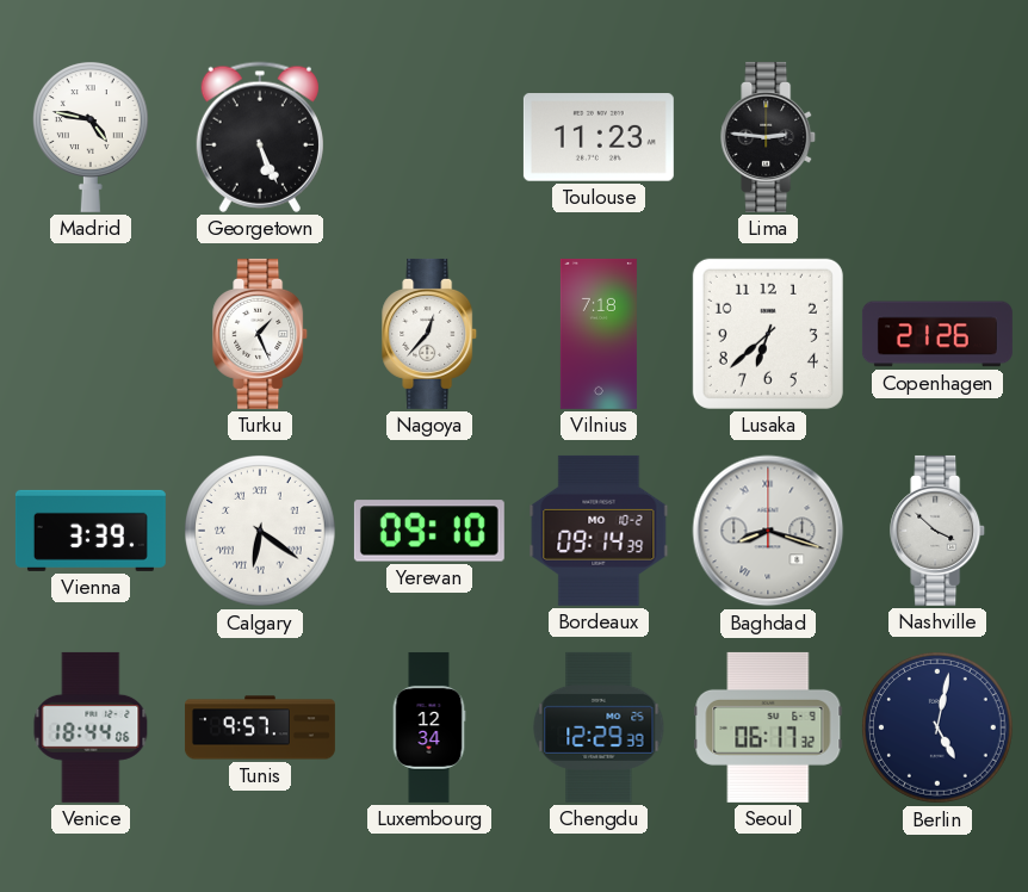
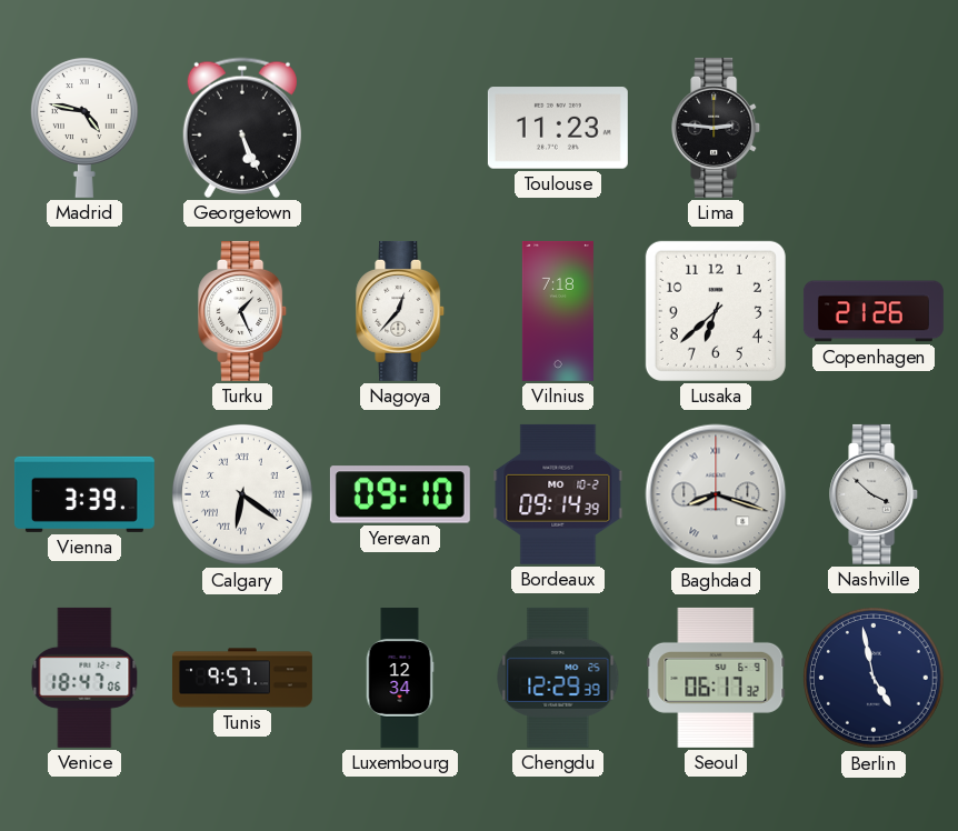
Venice: 18:44 -> 18:47
Berlin: 5:02 -> 4:58
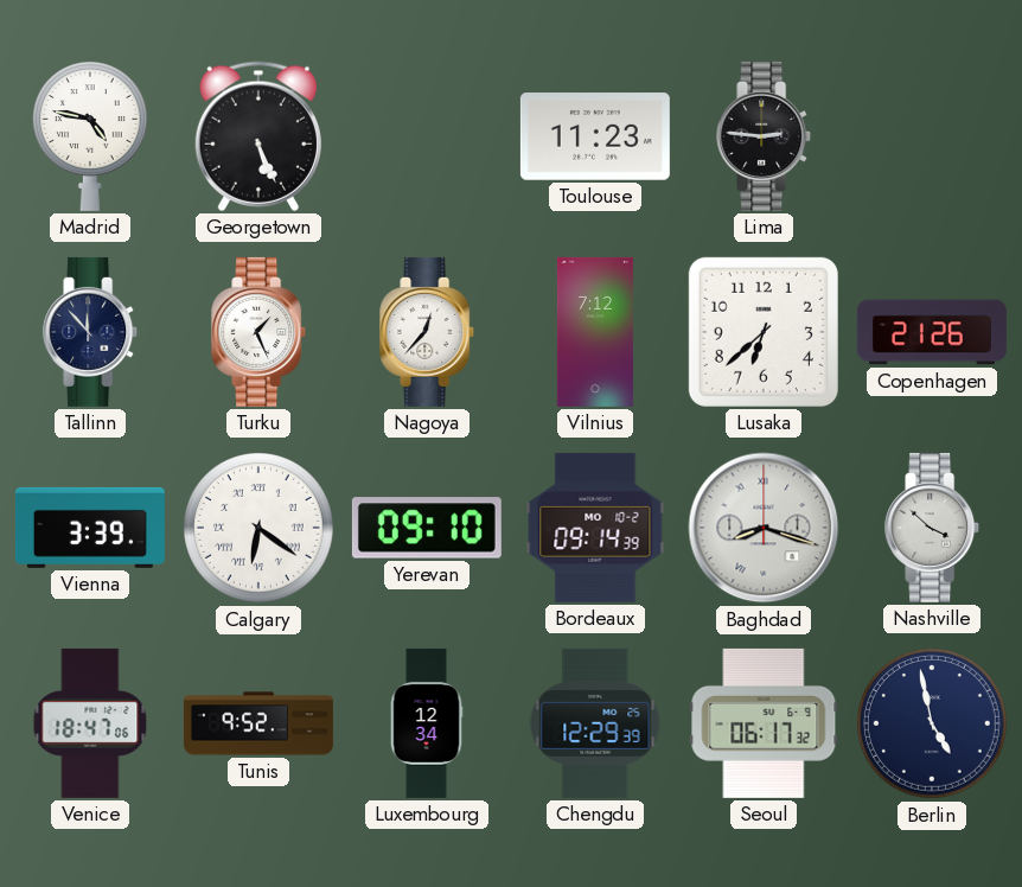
Tallinn: none -> 11:53
Vilnius: 7:18 -> 7:12
Tunis: 9:57 -> 9:52
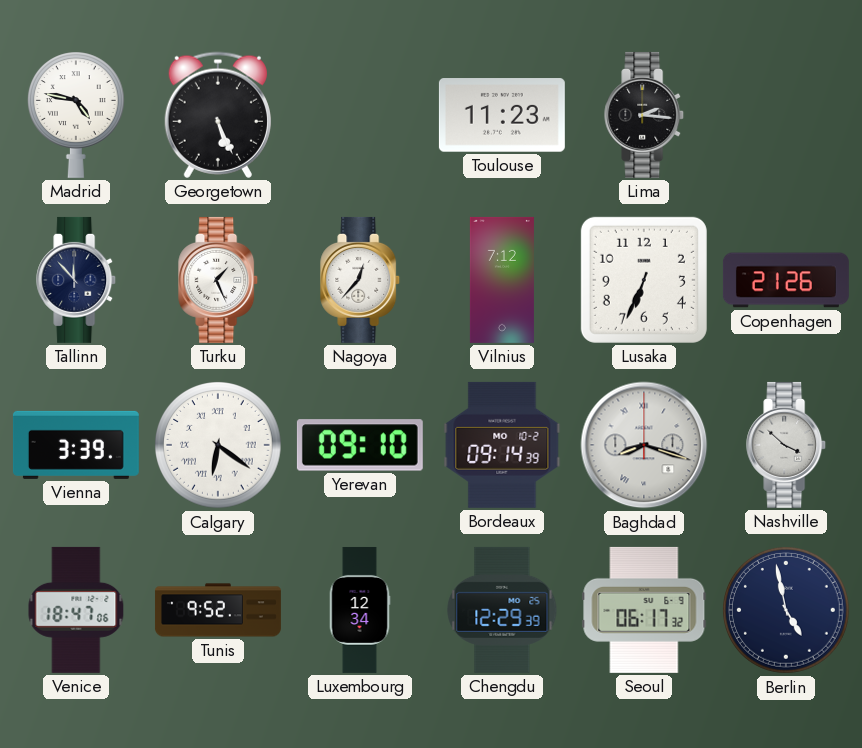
Lima: 2:46 -> 2:16
Lusaka: 6:38 -> 6:34
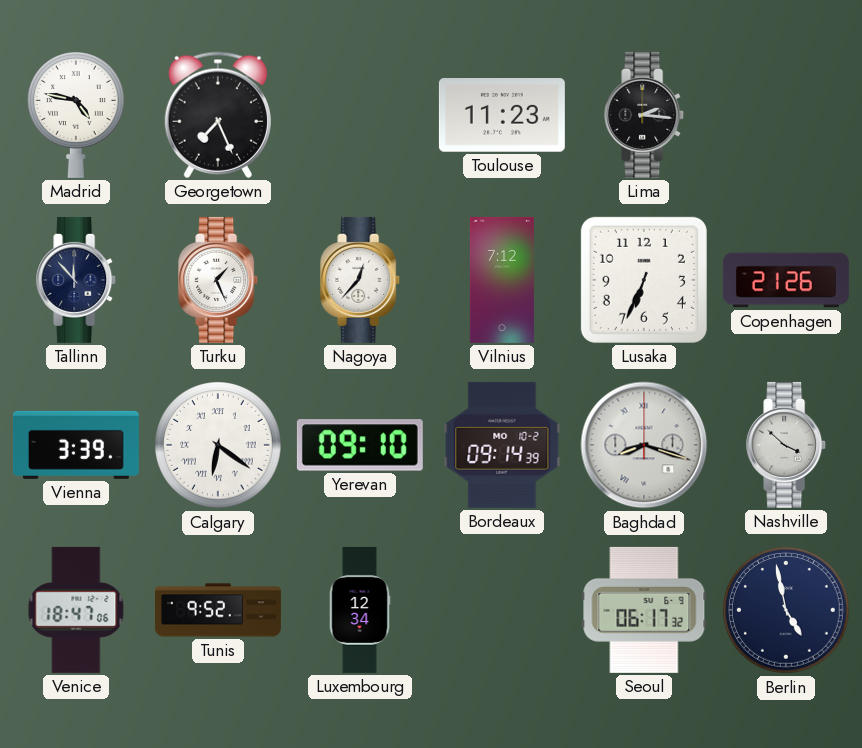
Georgetown: 5:26 -> 7:26
Chengdu: 12:29 -> none
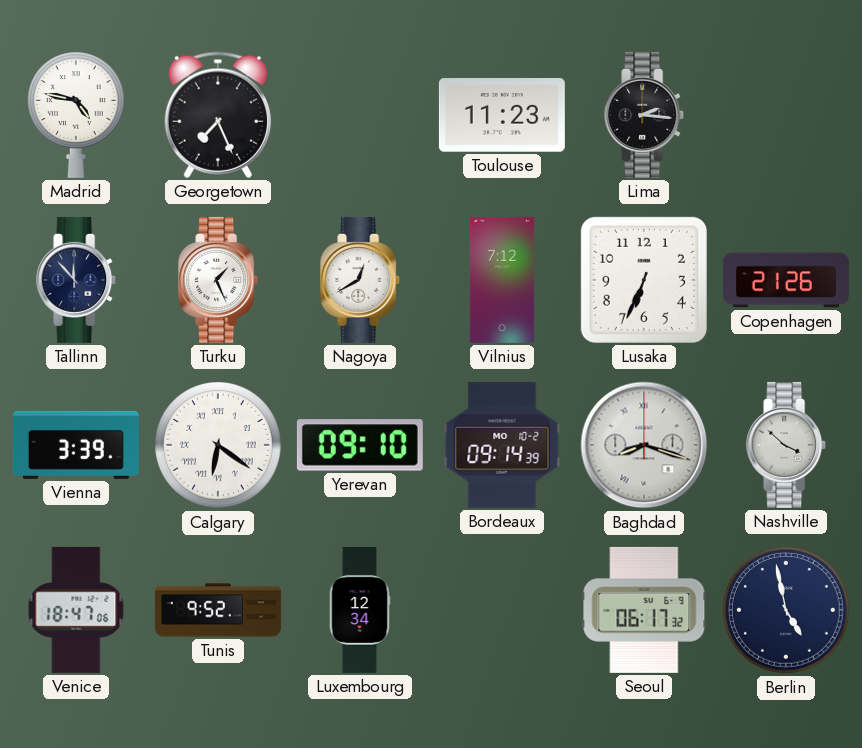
Nagoya: 12:37 -> 12:40
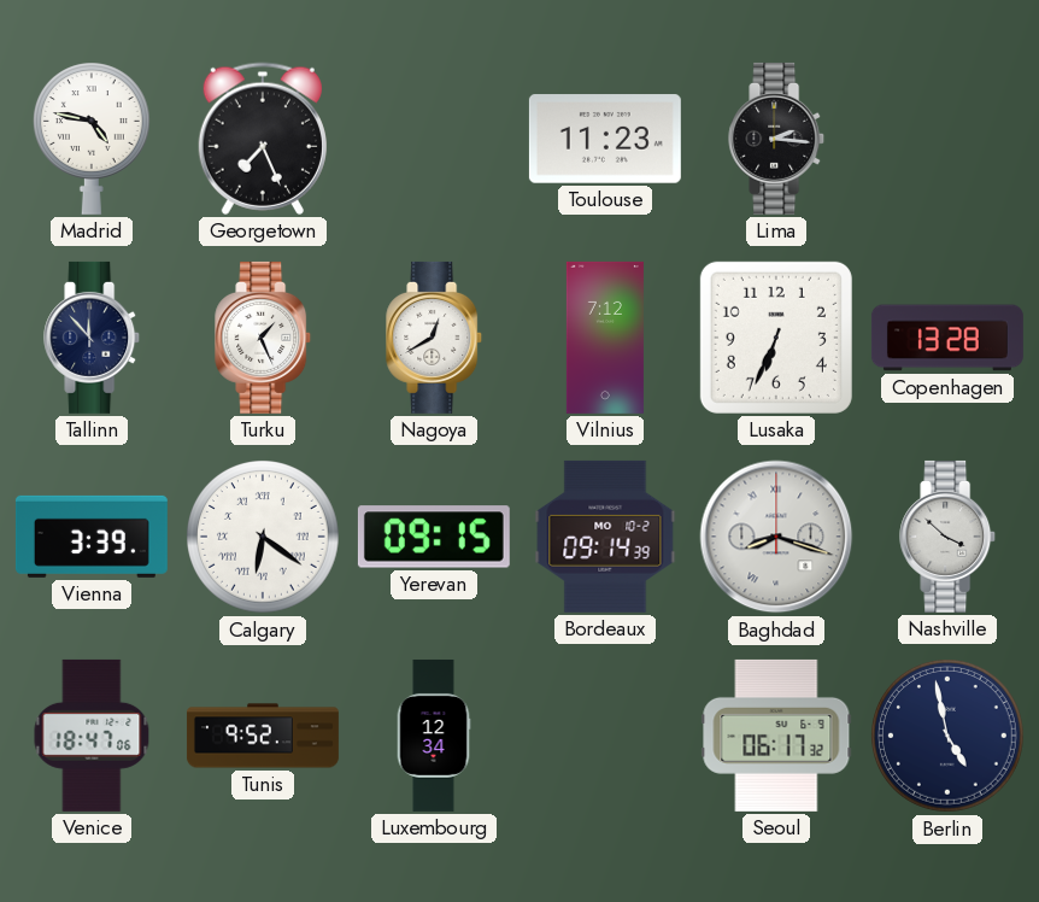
Copenhagen: 21:26 -> 13:28
Yerevan: 09:10 -> 09:15
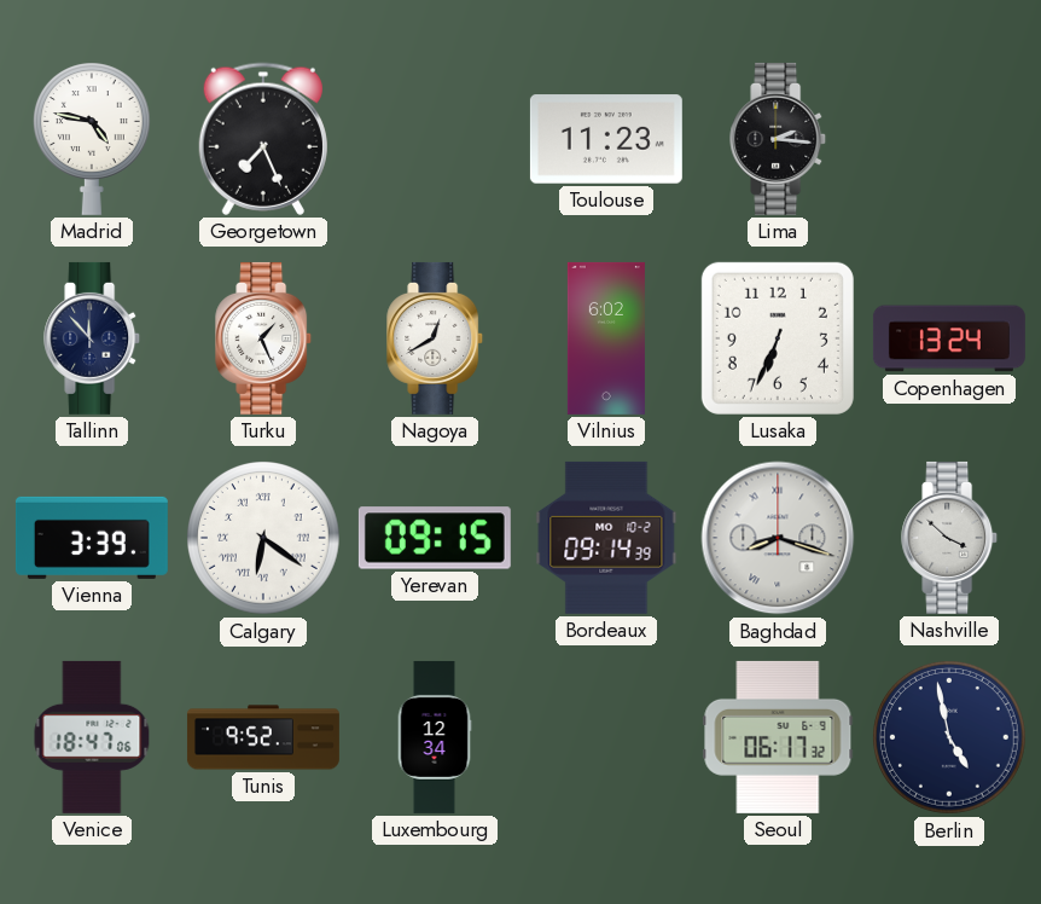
Vilnius: 7:12 -> 6:02
Copenhagen: 13:28 -> 13:24
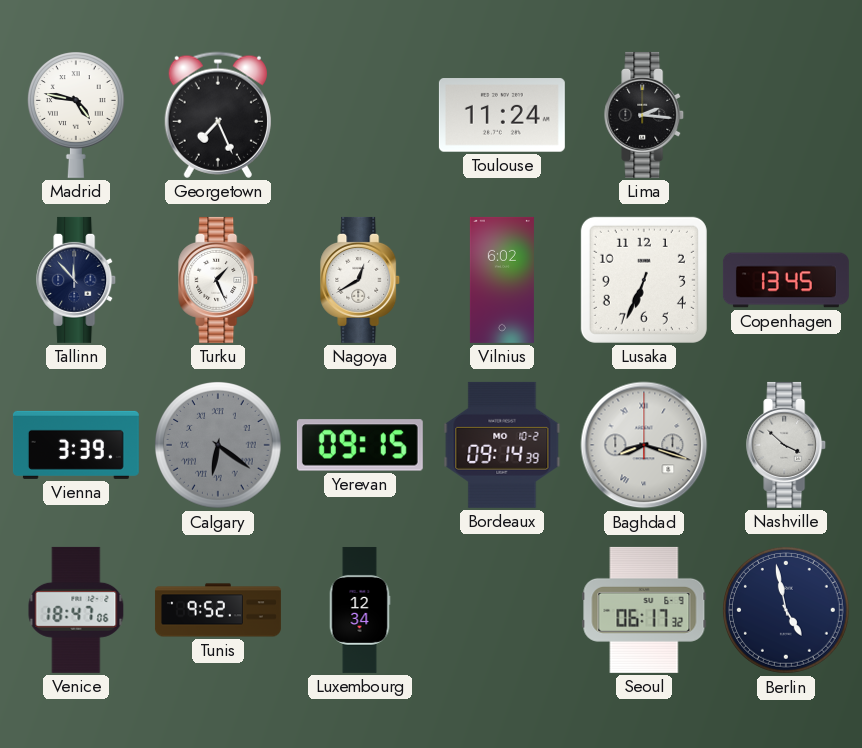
Toulouse: 11:23 -> 11:24
Copenhagen: 13:24 -> 13:45
Calgary dial: white -> grey
